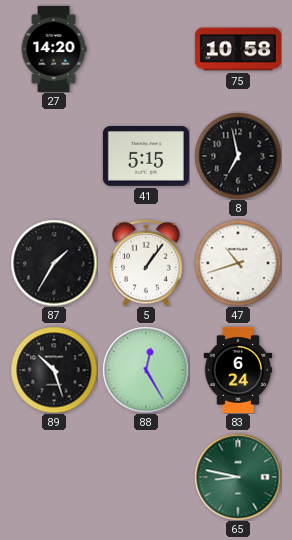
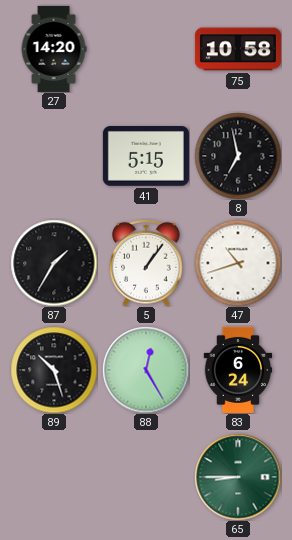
65: 8:47 -> 8:45
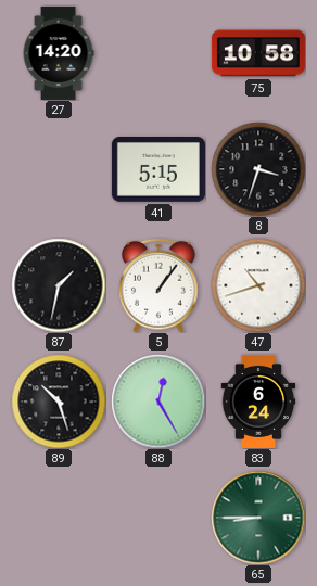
8: 6:58 -> 3:33
87: 1:35 -> 1:32
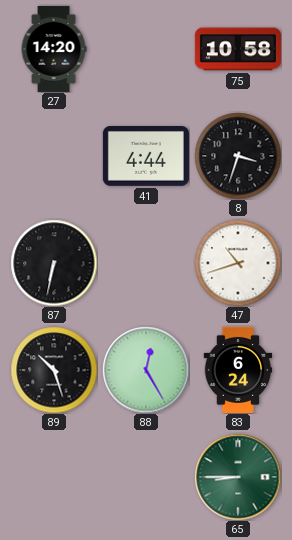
41: 5:15 -> 4:44
87: 1:32 -> 6:32
5: 1:06 -> none
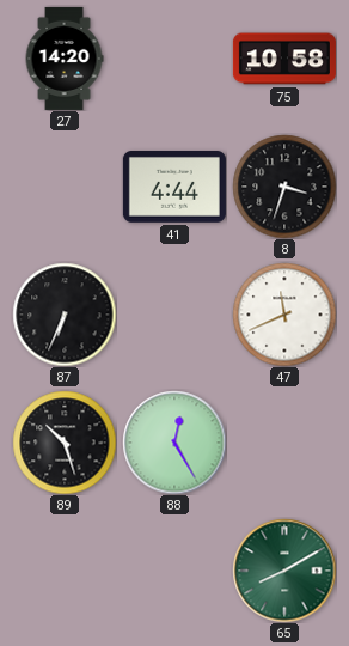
87: 6:32 -> 6:34
47: 10:42 -> 11:41
83: 6:24 -> none
65: 8:45 -> 8:10
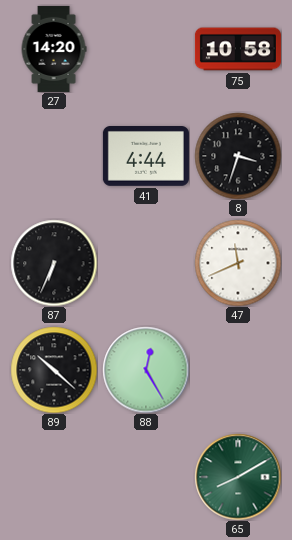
89: 10:27 -> 10:22
